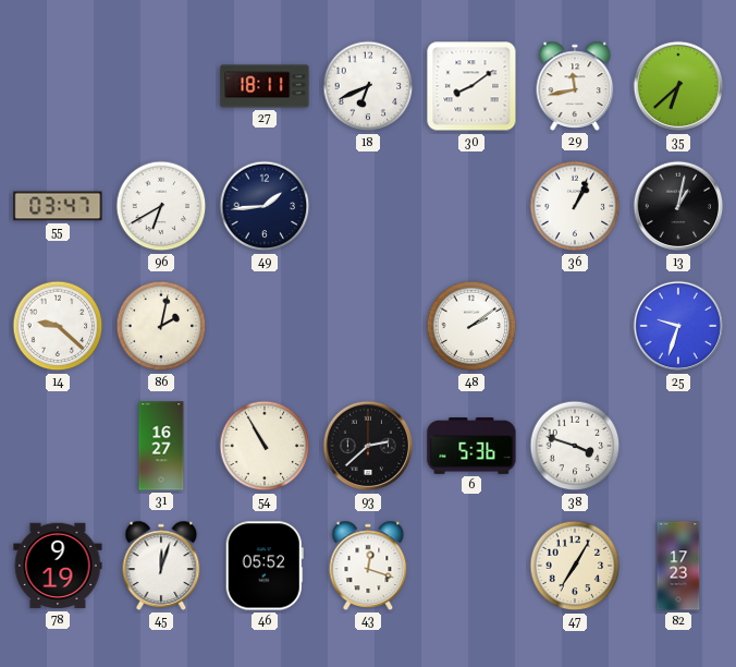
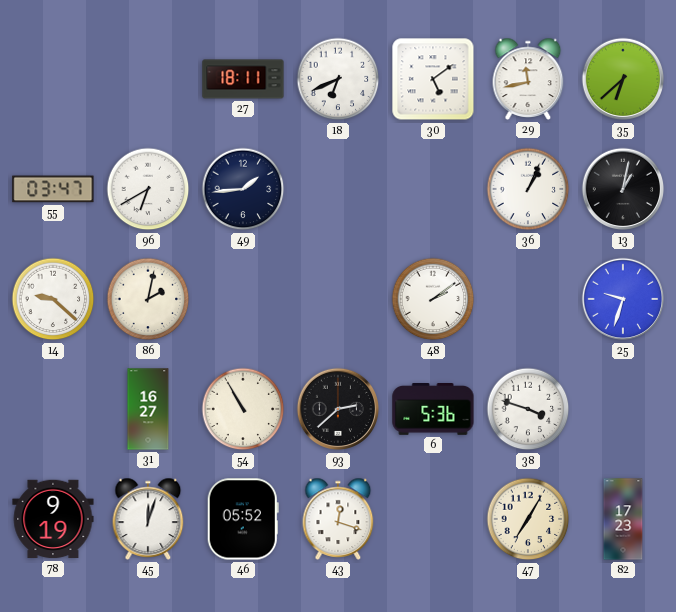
30: 8:09 -> 5:09
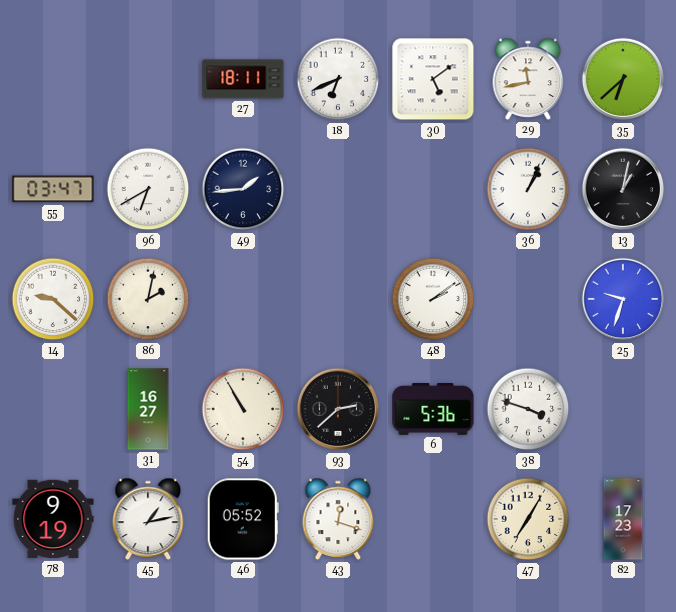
45: 12:03 -> 1:13
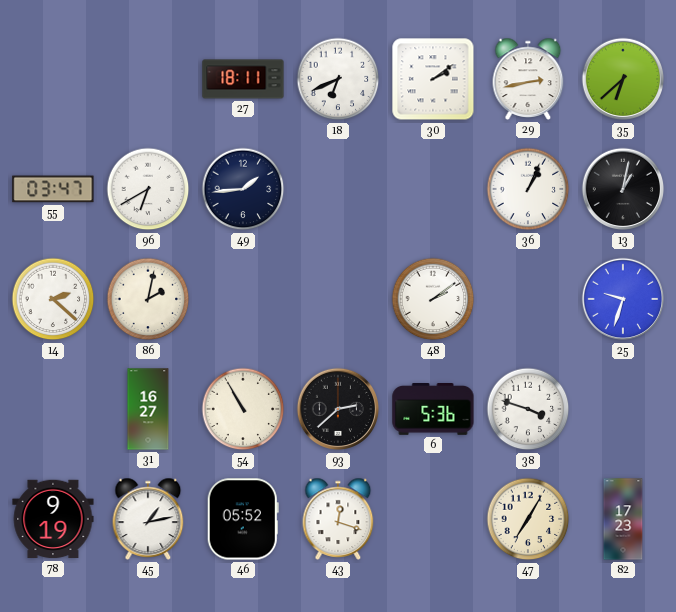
30: 5:09 -> 2:09
29: 11:43 -> 2:43
14: 9:22 -> 2:22
